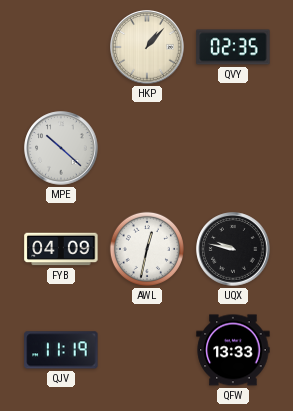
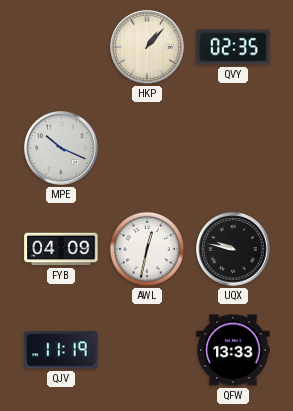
MPE: 10:22 -> 10:19
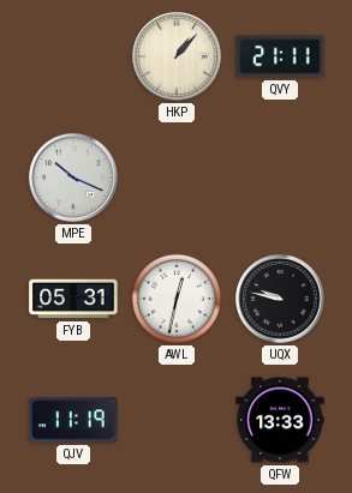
QVY: 02:35 -> 21:11
FYB: 04:09 -> 05:31
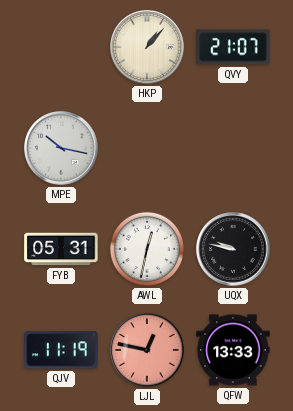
QVY: 21:11 -> 21:07
MPE: 10:19 -> 10:17
LJL: none -> 12:47
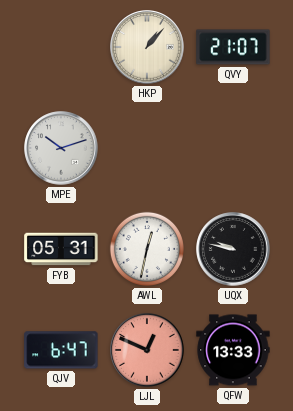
MPE: 10:17 -> 10:12
QJV: 11:19 -> 6:47
LJL: 12:47 -> 12:49
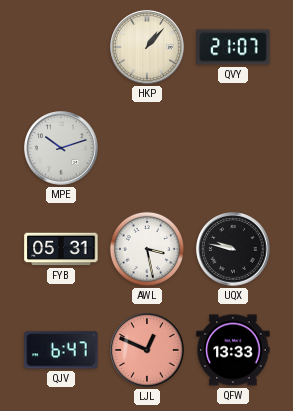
AWL: 12:32 -> 3:28
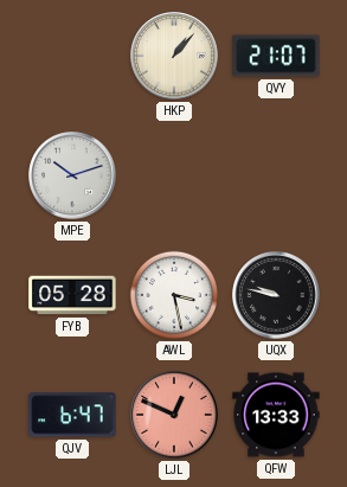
FYB: 05:31 -> 05:28
